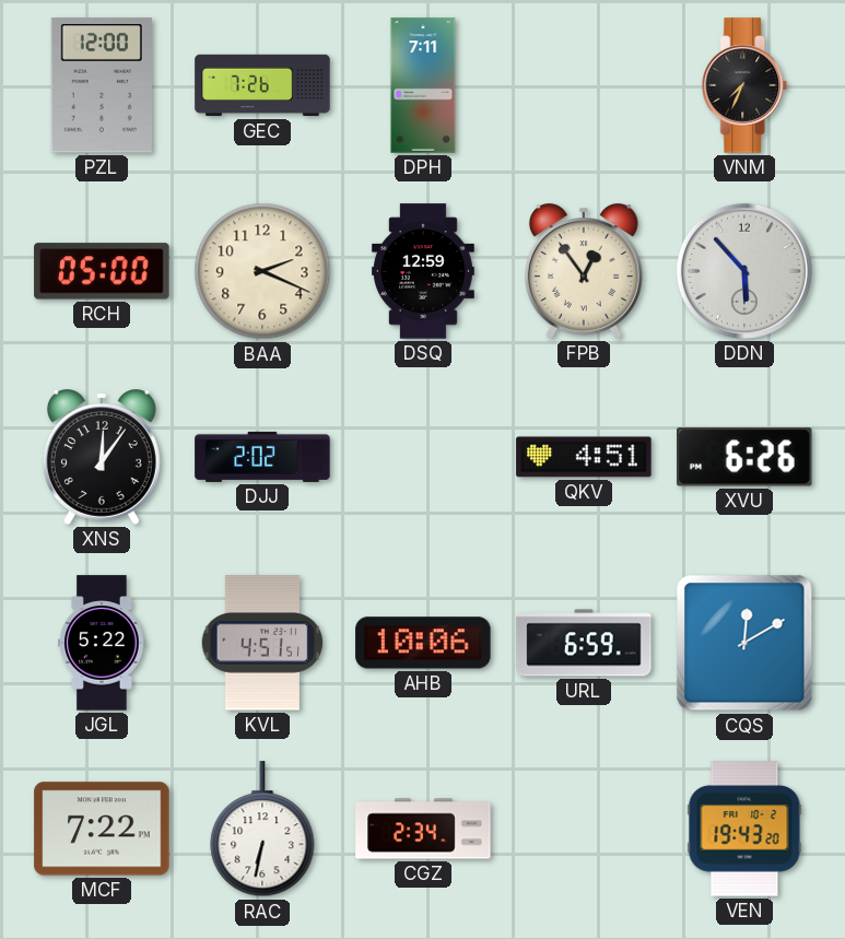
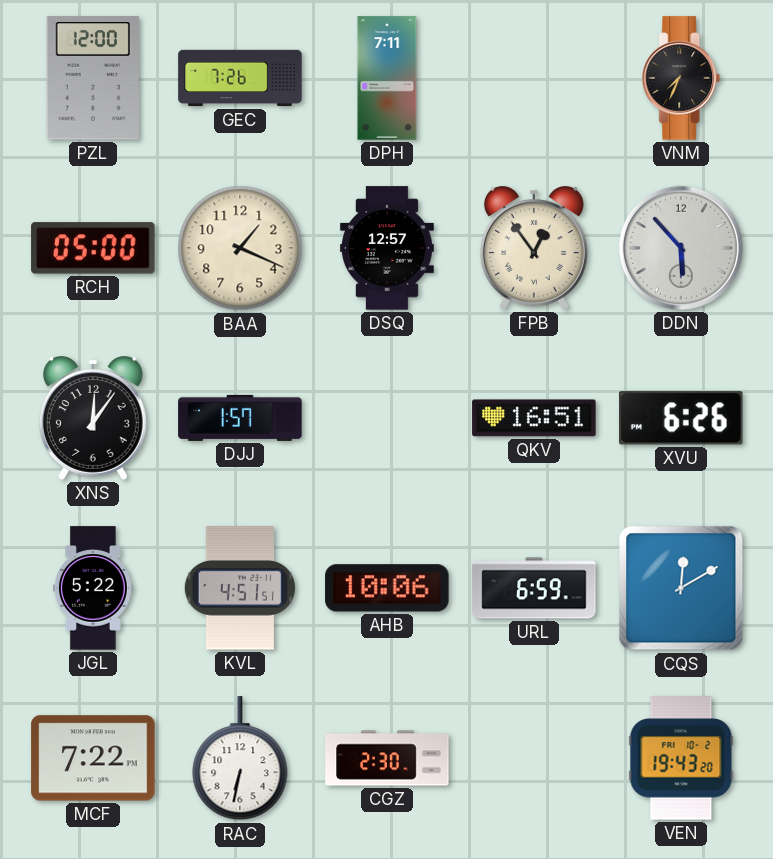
BAA: 2:19 -> 1:19
DSQ: 12:59 -> 12:57
DJJ: 2:02 -> 1:57
QKV: 4:51 -> 16:51
CGZ: 2:34 -> 2:30
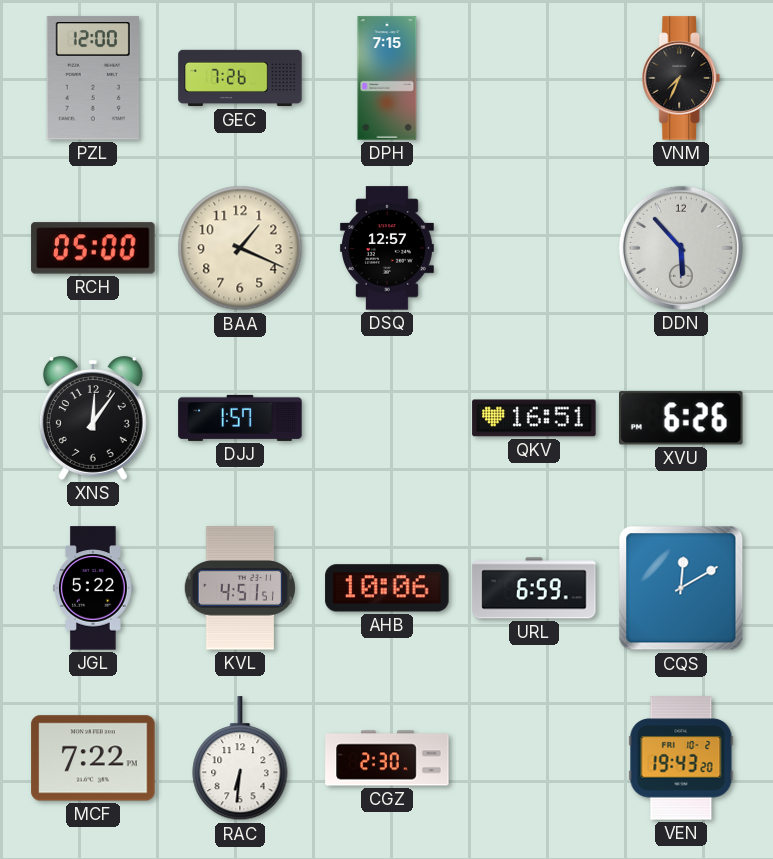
DPH: 7:11 -> 7:15
FPB: 12:54 -> none
RAC: 6:32 -> 6:31
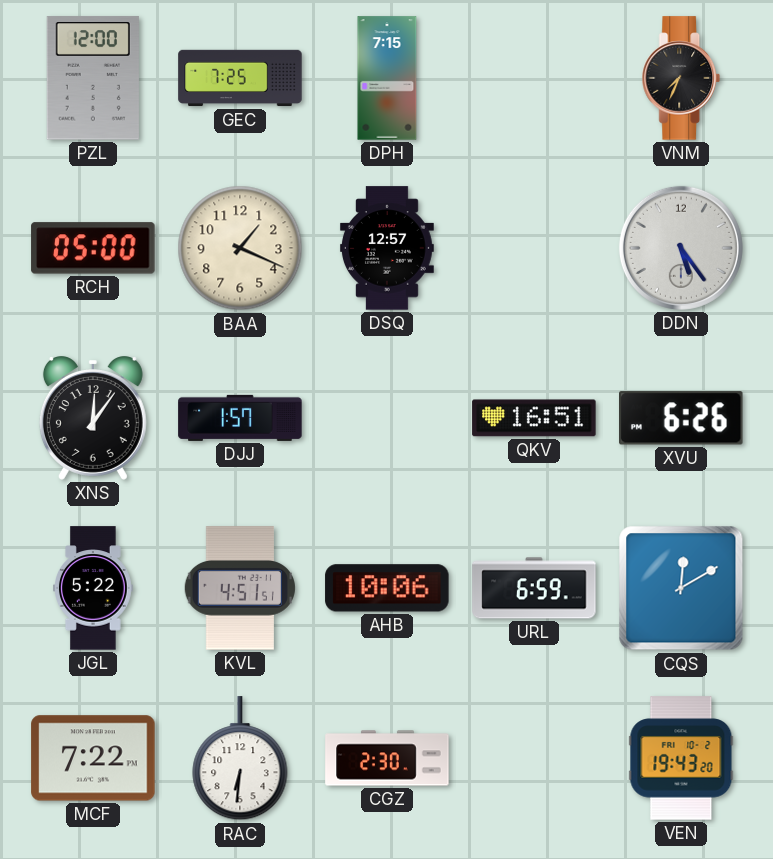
GEC: 7:26 -> 7:25
DDN: 5:53 -> 5:24
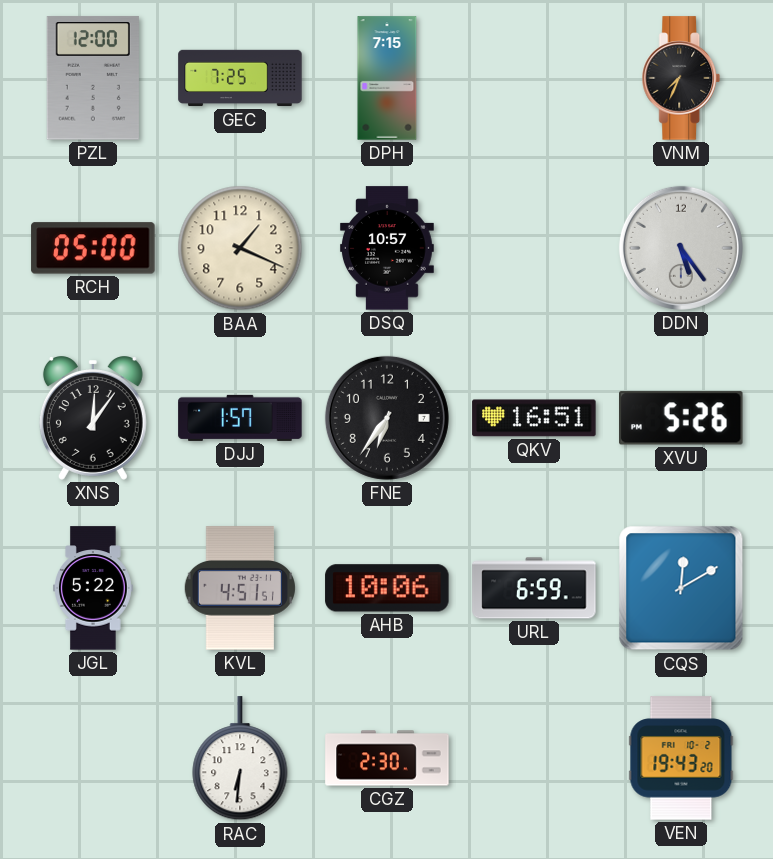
DSQ: 12:57 -> 10:57
FNE: none -> 6:36
XVU: 6:26 -> 5:26
MCF: 7:22 -> none
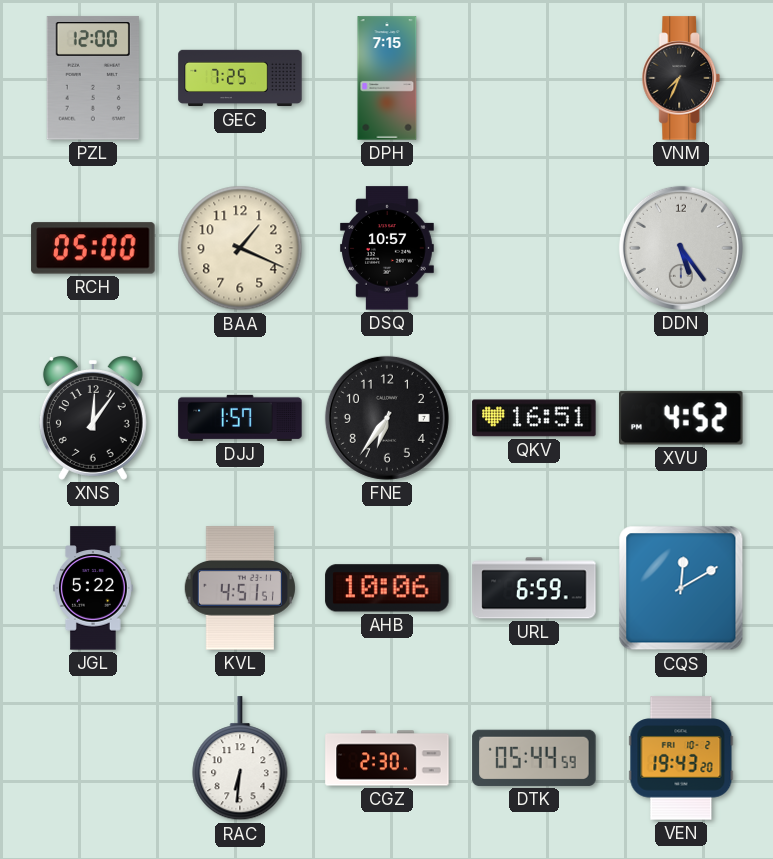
XVU: 5:26 -> 4:52
DTK: none -> 05:44
